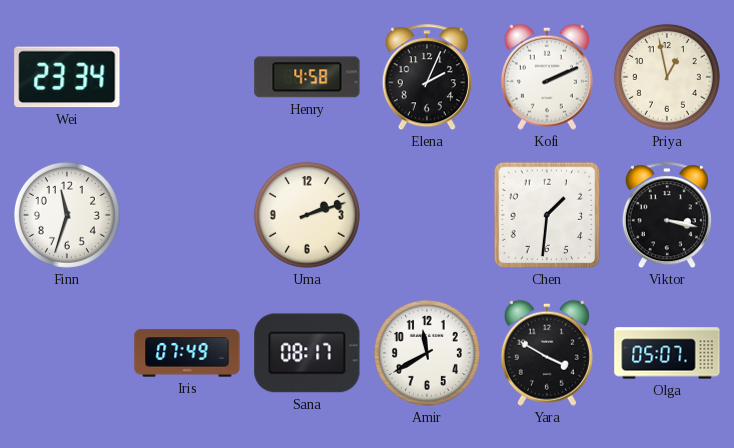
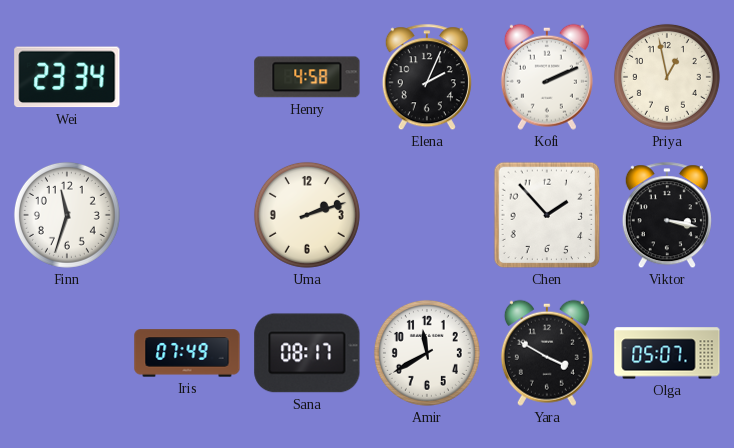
Chen: 1:31 -> 1:53
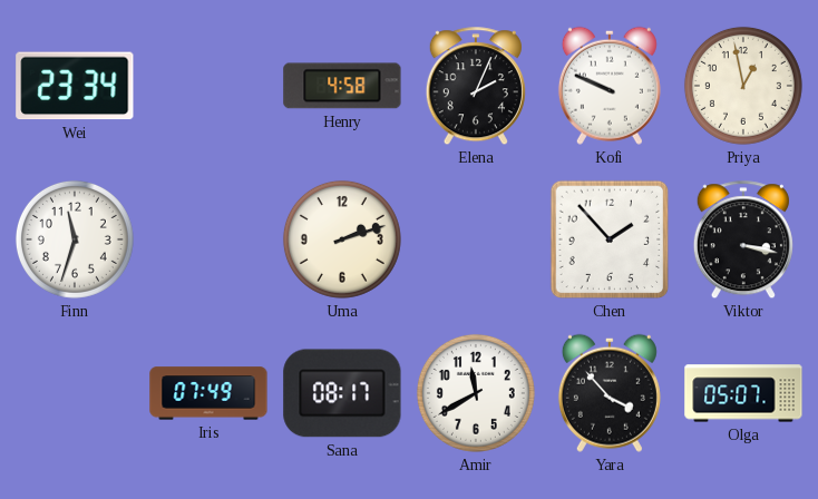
Kofi: 2:11 -> 9:49
Yara: 3:50 -> 3:53
